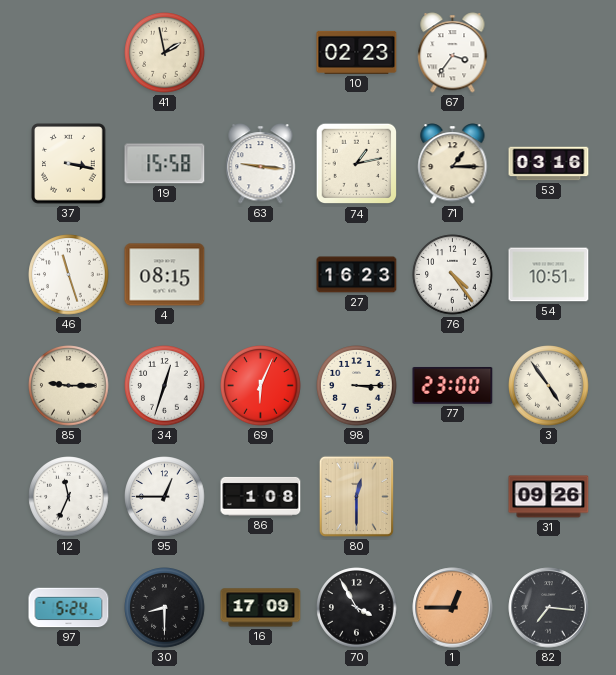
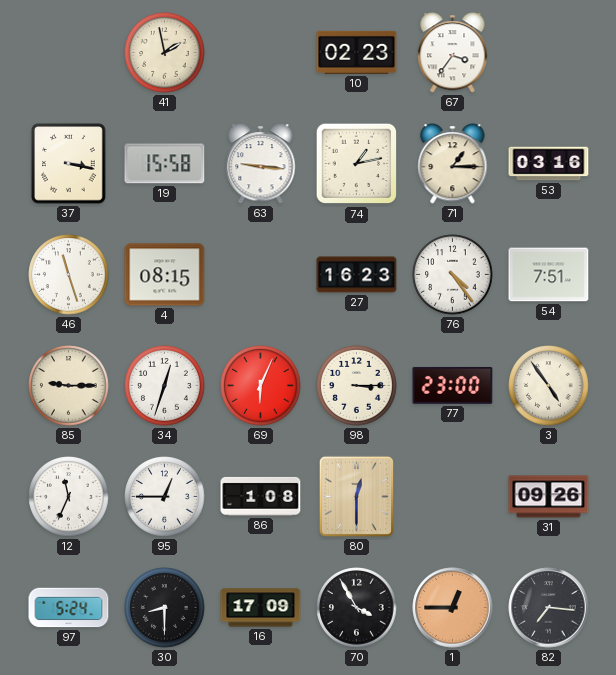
54: 10:51 -> 7:51
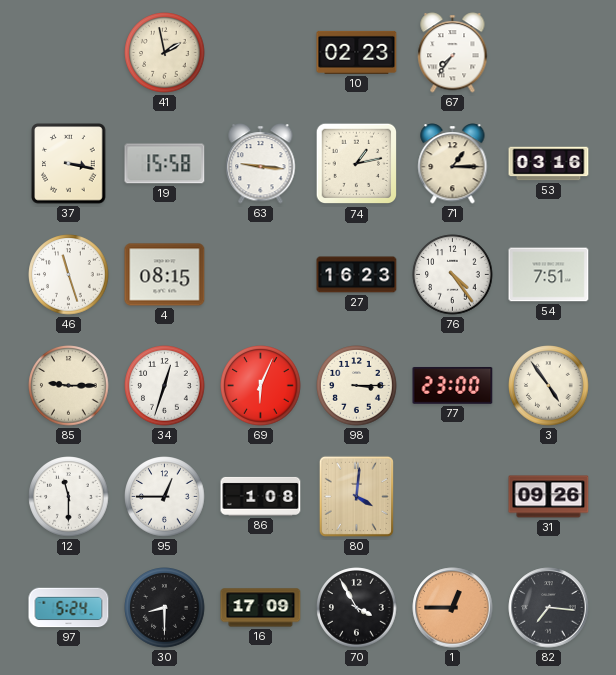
67: 3:36 -> 7:36
12: 11:34 -> 11:30
80: 12:30 -> 4:01
